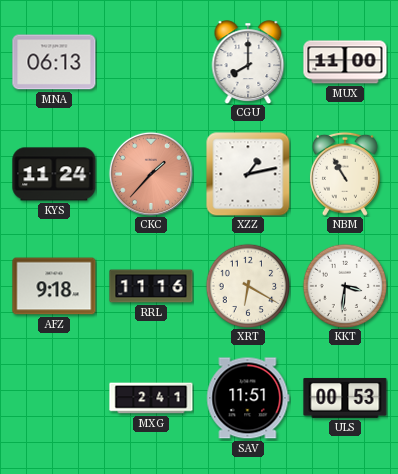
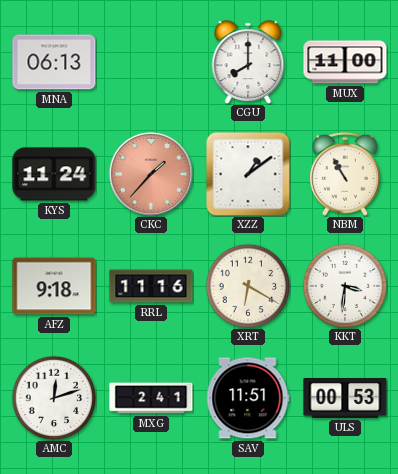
XZZ: 1:13 -> 1:09
AMC: none -> 12:12
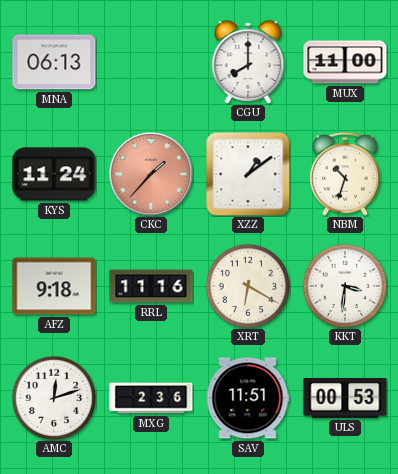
NBM: 10:55 -> 10:33
MXG: 2:41 -> 2:36
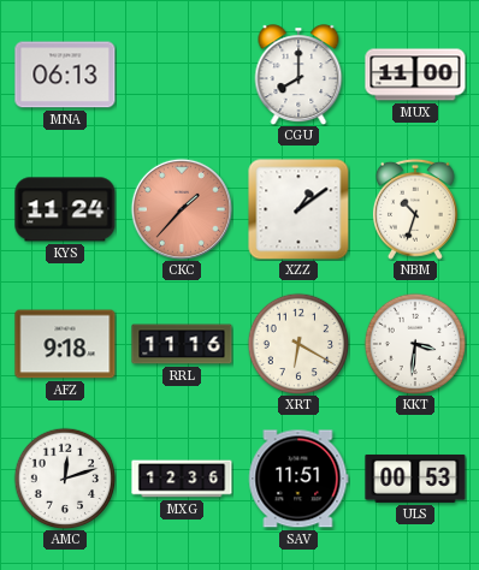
MXG: 2:36 -> 12:36
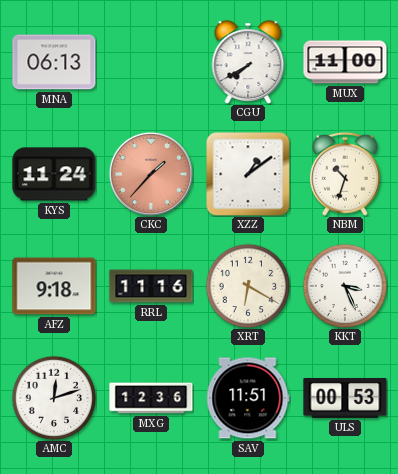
CGU: 8:00 -> 7:40
KKT: 3:31 -> 3:26
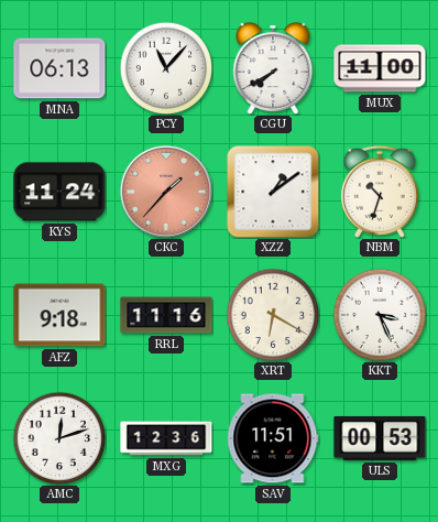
PCY: none -> 11:07
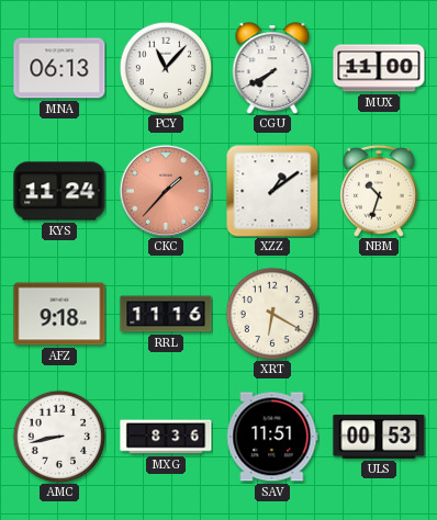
KKT: 3:26 -> none
AMC: 12:12 -> 8:43
MXG: 12:36 -> 8:36
